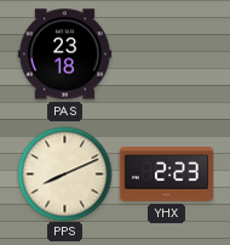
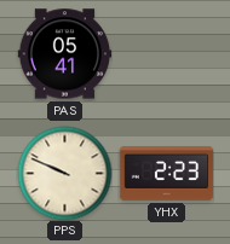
PAS: 23:18 -> 05:41
PPS: 8:11 -> 9:49
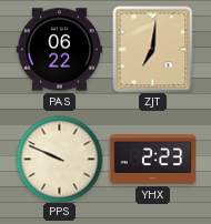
PAS: 05:41 -> 06:22
ZJT: none -> 7:01
